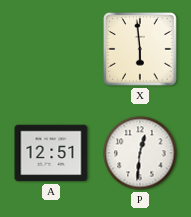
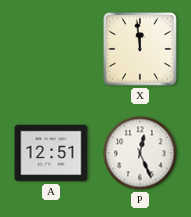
X: 5:59 -> 11:59
P: 12:31 -> 12:26
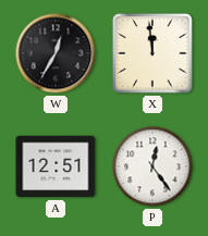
W: none -> 12:35
P: 12:26 -> 12:24
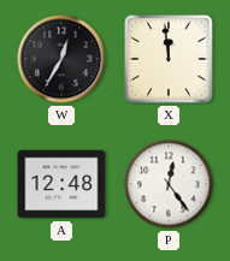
A: 12:51 -> 12:48
